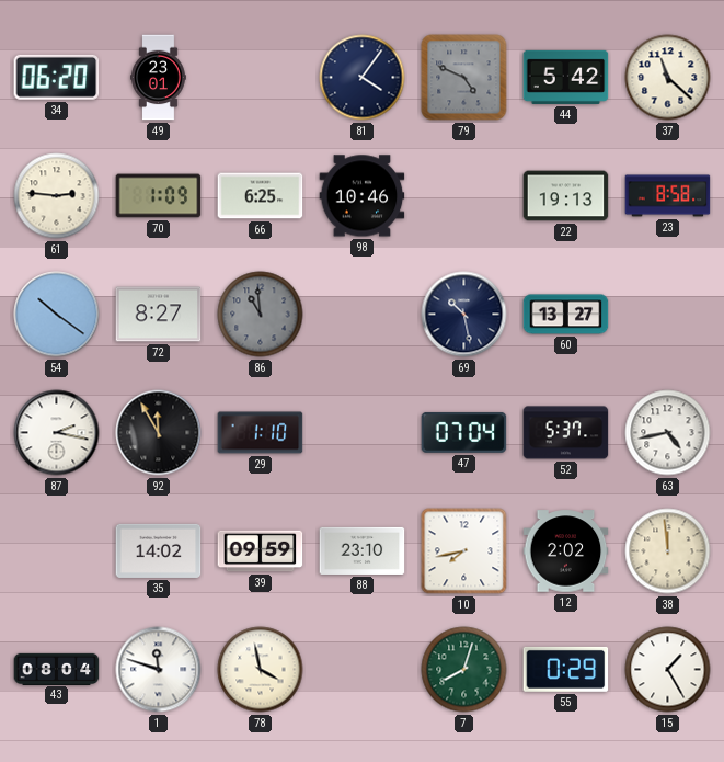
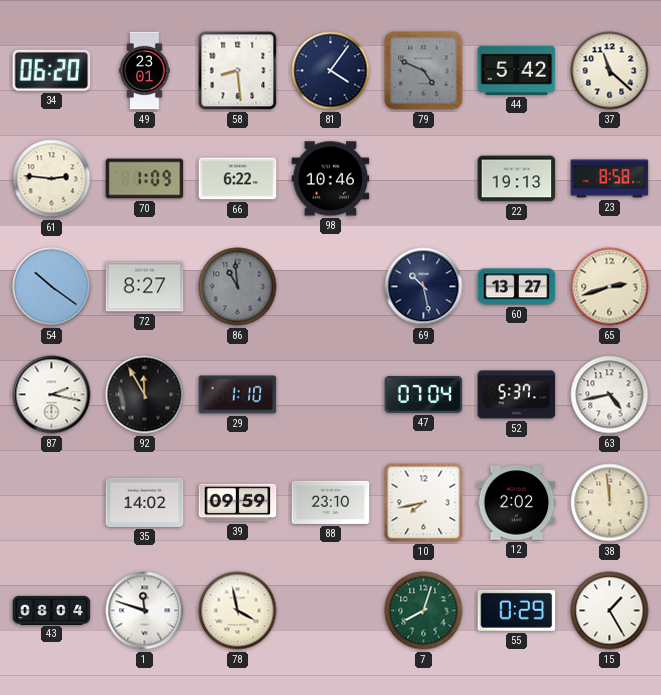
58: none -> 8:29
66: 6:25 -> 6:22
65: none -> 2:42
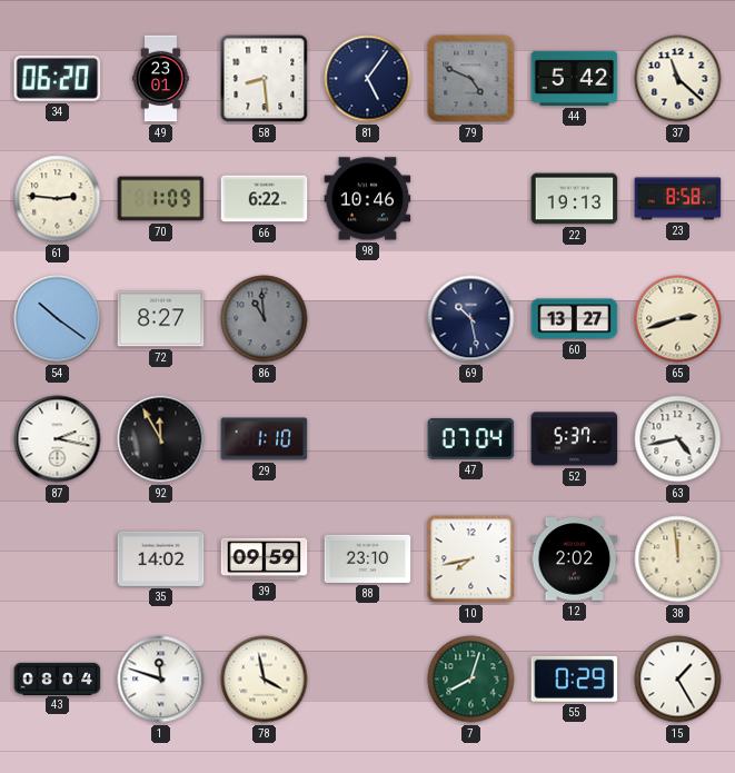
81: 4:06 -> 5:06
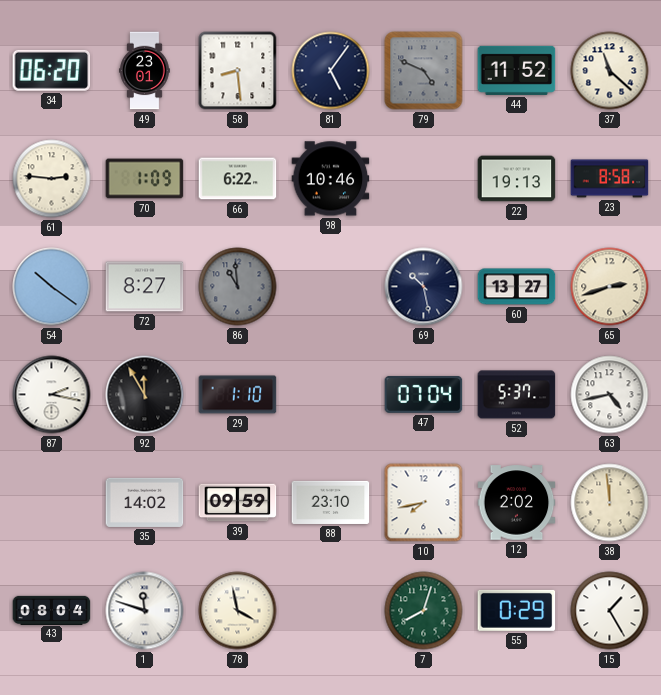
44: 5:42 -> 11:52
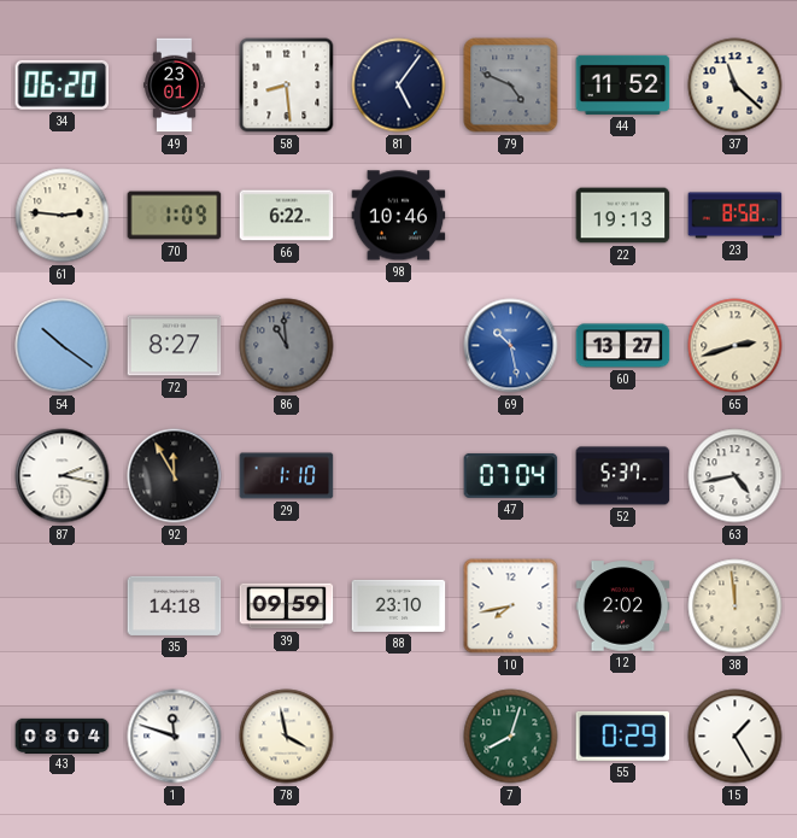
69 dial: navy -> blue
35: 14:02 -> 14:18
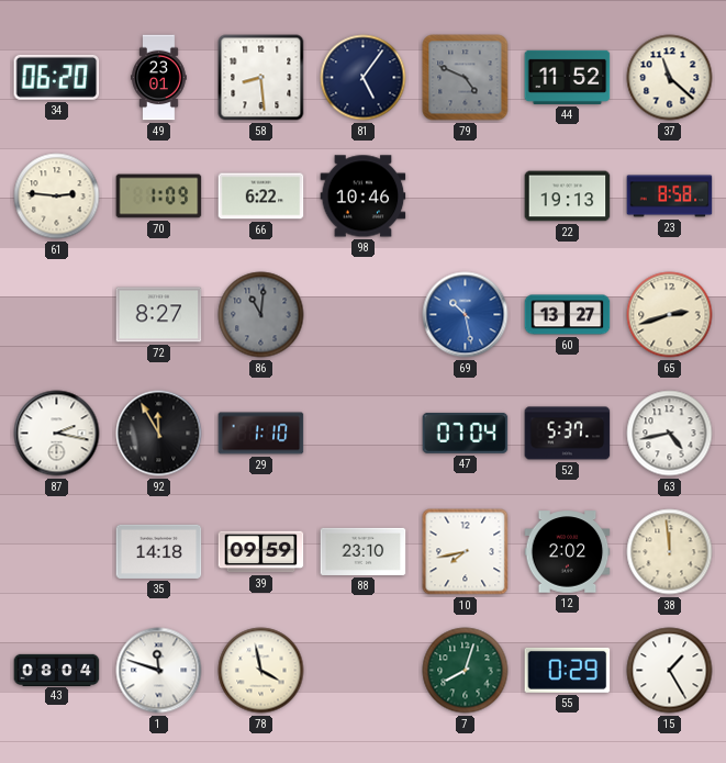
54: 10:21 -> none
86: 10:59 -> 11:01
